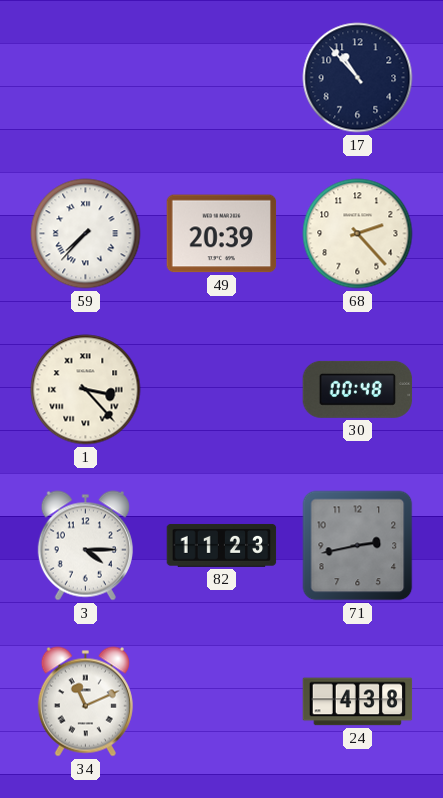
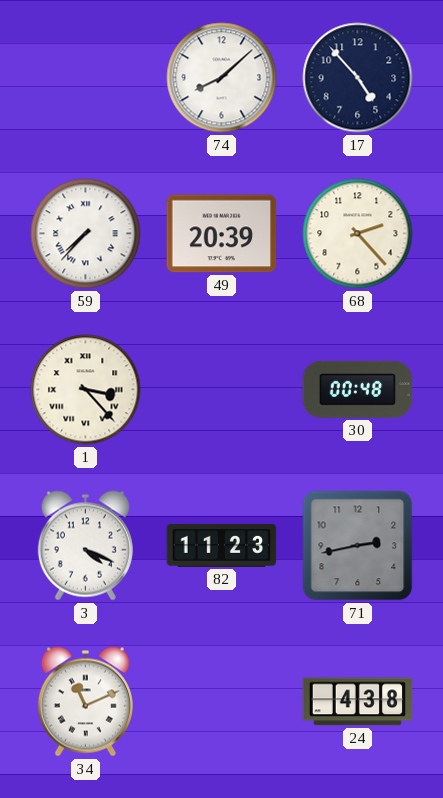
74: none -> 8:08
17: 10:53 -> 4:53
3: 4:15 -> 4:19
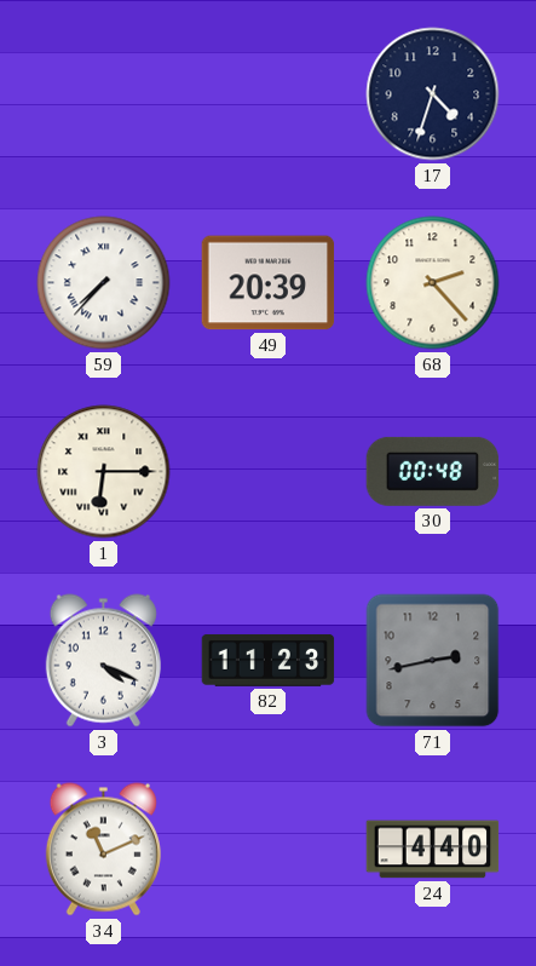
74: 8:08 -> none
17: 4:53 -> 4:33
1: 3:23 -> 6:15
24: 4:38 -> 4:40
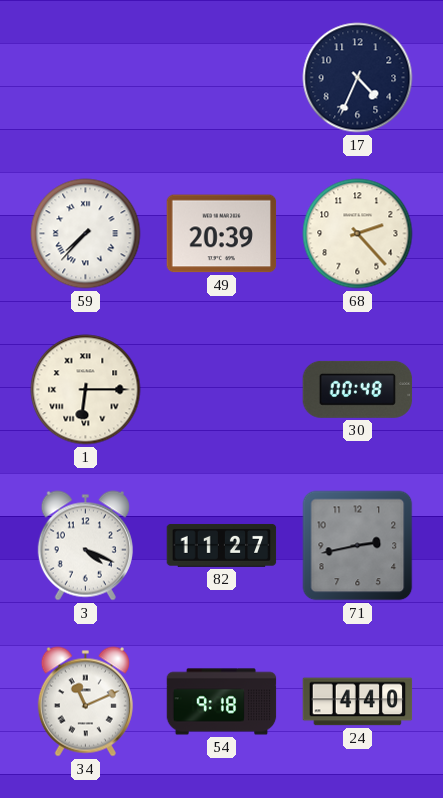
17: 4:33 -> 4:34
82: 11:23 -> 11:27
54: none -> 9:18
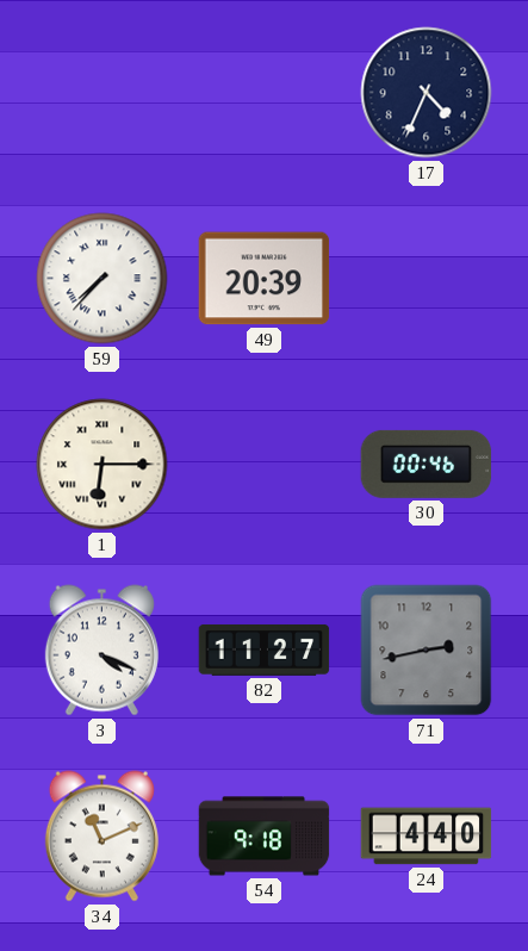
68: 2:23 -> none
30: 00:48 -> 00:46
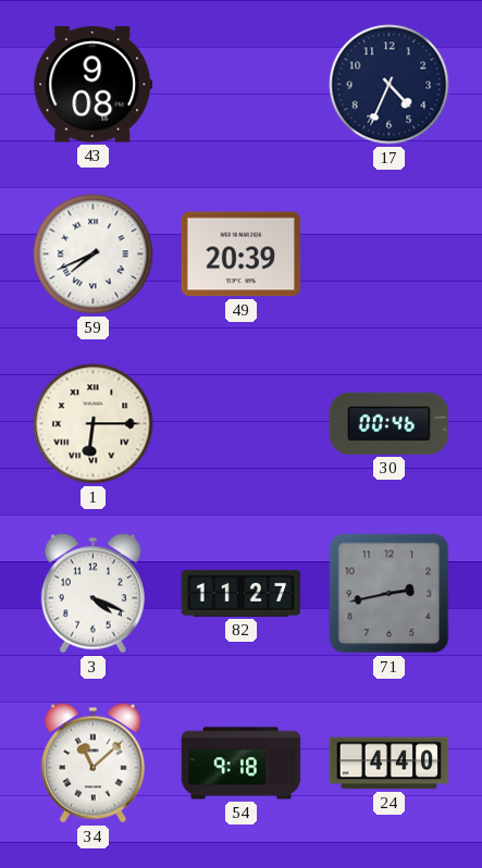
43: none -> 9:08
59: 7:37 -> 7:41
34: 11:11 -> 11:08
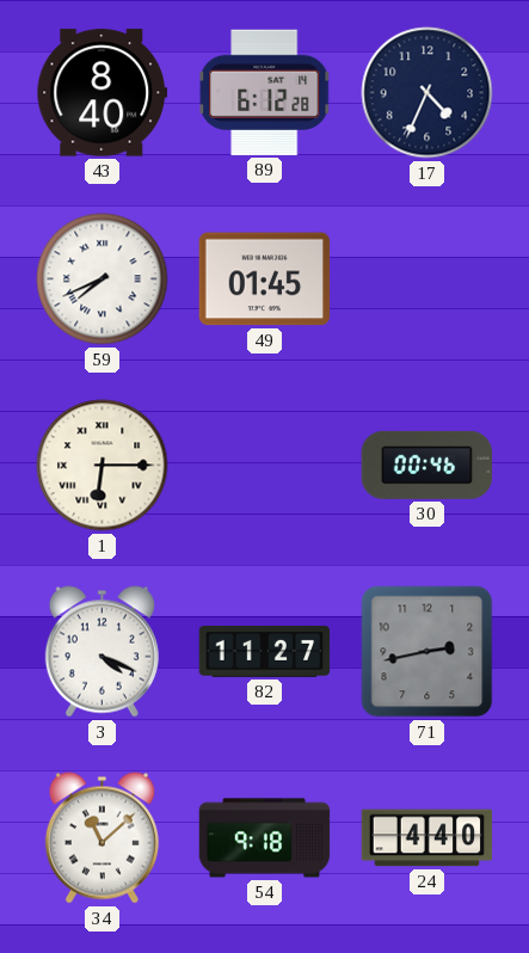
43: 9:08 -> 8:40
89: none -> 6:12
49: 20:39 -> 01:45
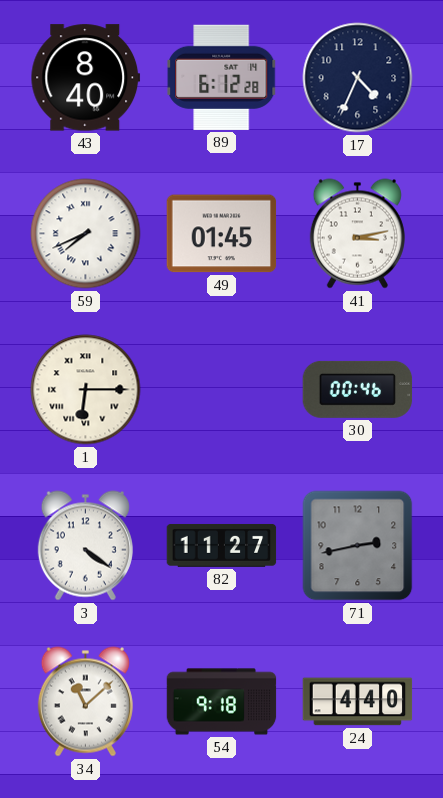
41: none -> 3:13
3: 4:19 -> 4:21
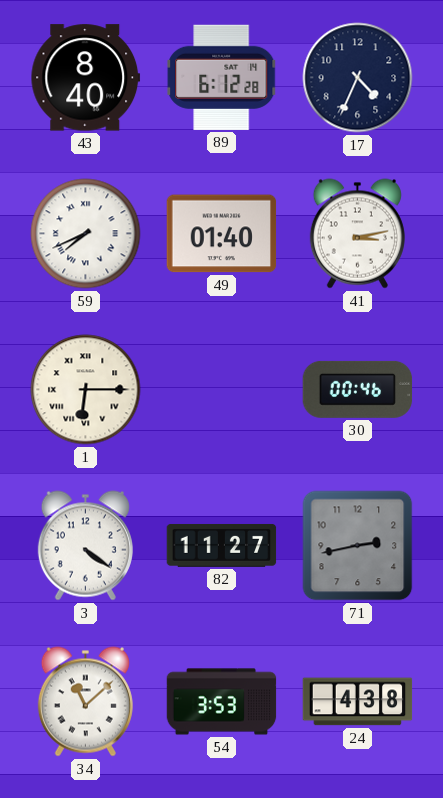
49: 01:45 -> 01:40
54: 9:18 -> 3:53
24: 4:40 -> 4:38
